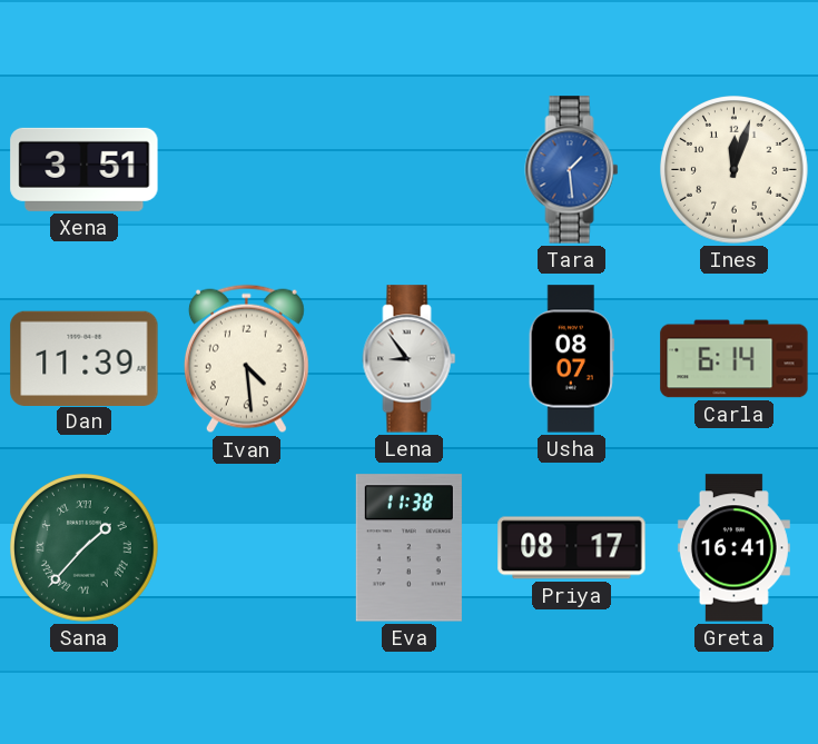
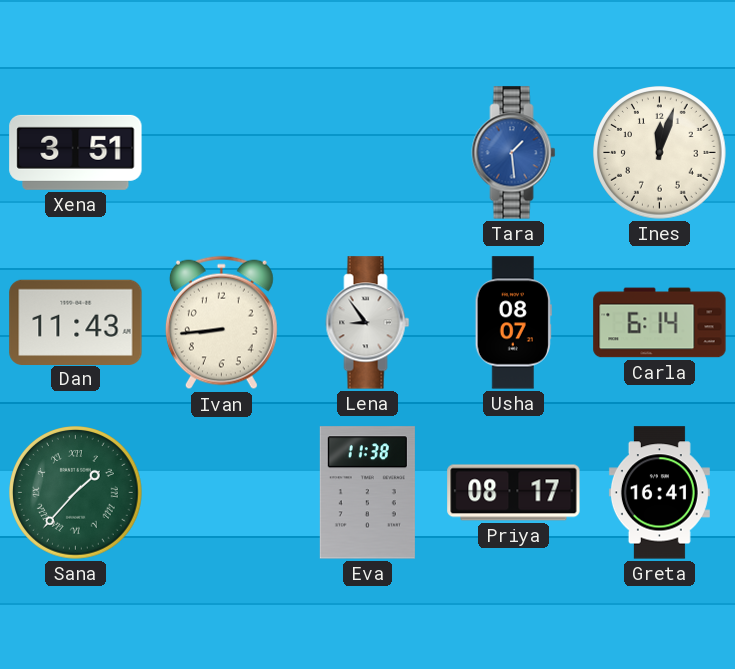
Dan: 11:39 -> 11:43
Ivan: 4:29 -> 8:44
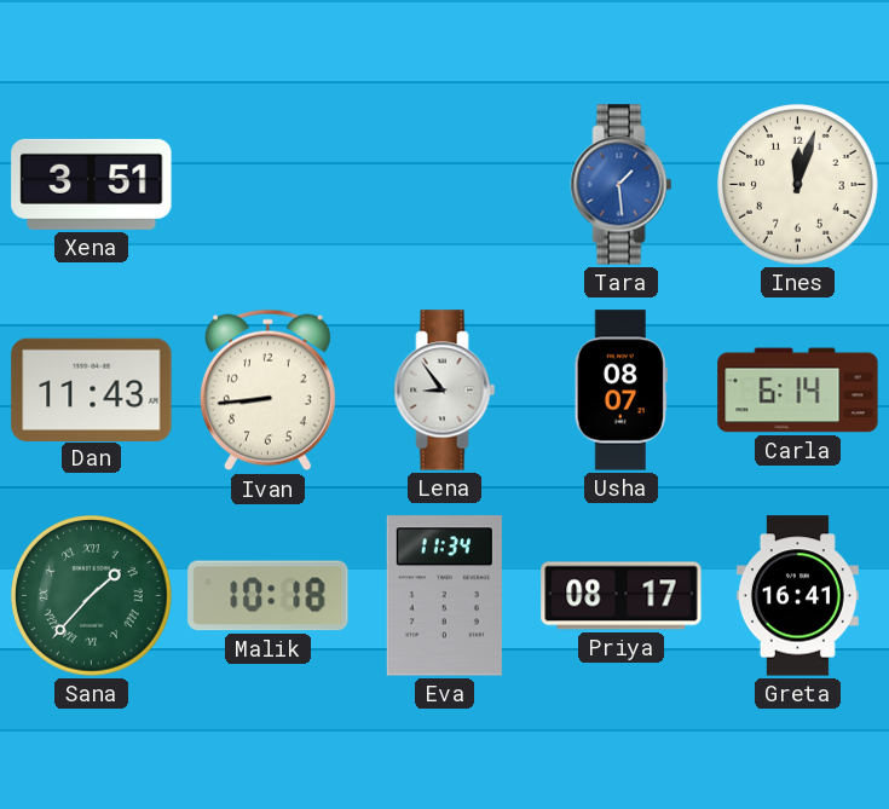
Malik: none -> 10:18
Eva: 11:38 -> 11:34
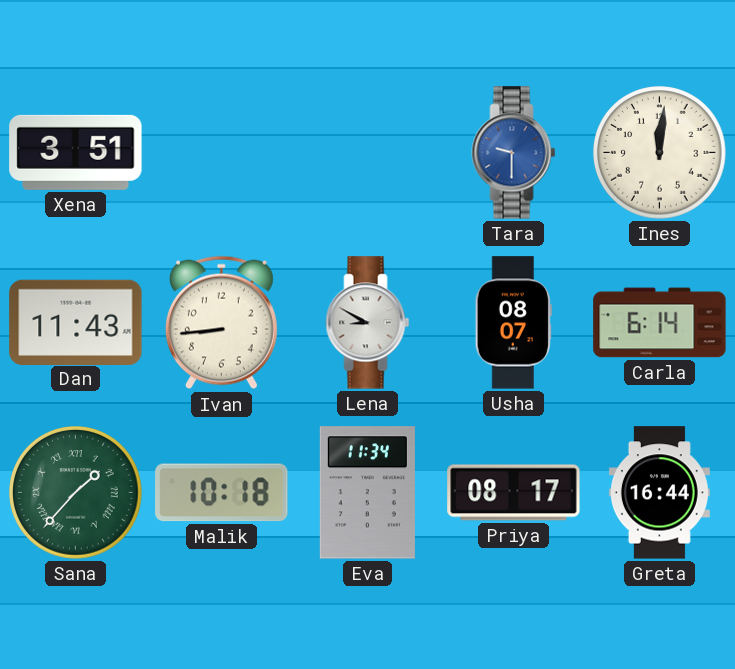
Tara: 1:29 -> 9:30
Ines: 12:03 -> 12:01
Lena: 8:54 -> 8:50
Greta: 16:41 -> 16:44
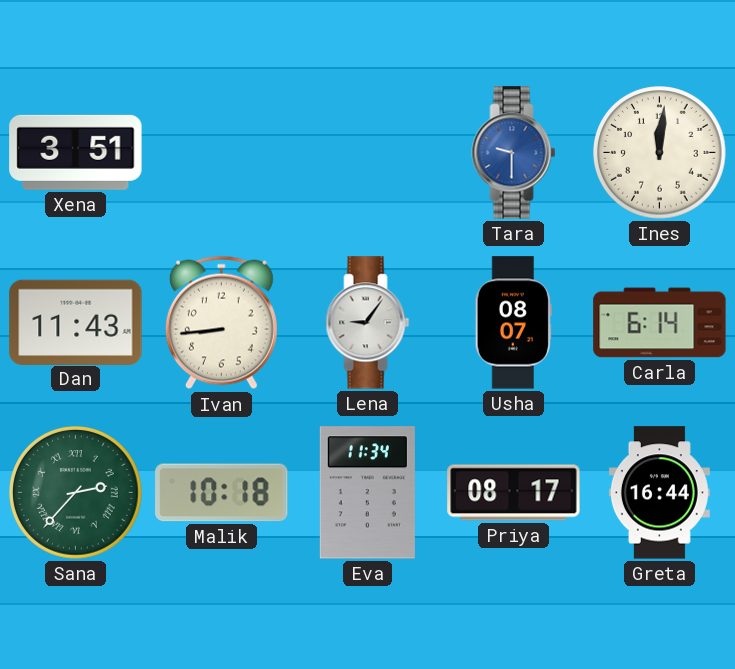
Lena: 8:50 -> 9:06
Sana: 1:37 -> 2:37
